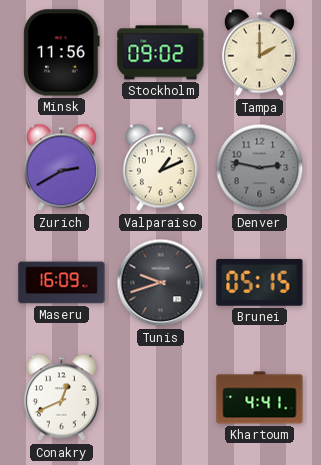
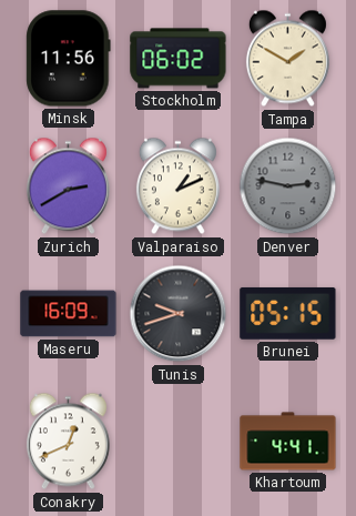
Stockholm: 09:02 -> 06:02
Tampa: 2:00 -> 1:50
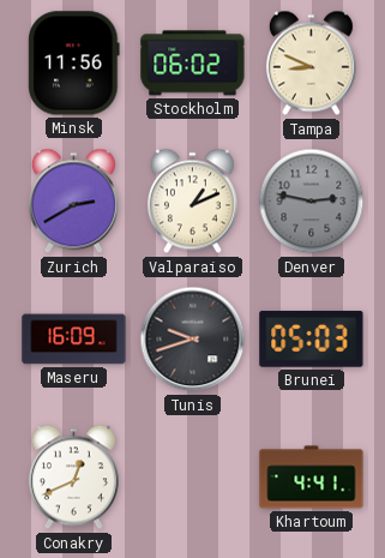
Tampa: 1:50 -> 8:49
Brunei: 05:15 -> 05:03
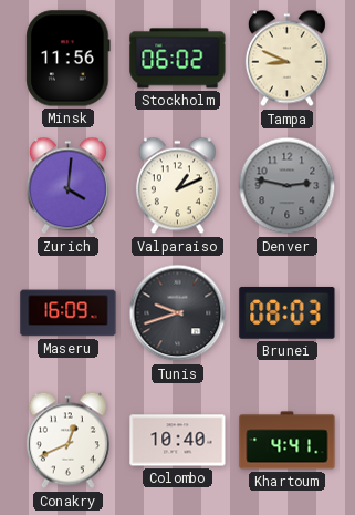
Zurich: 2:40 -> 4:01
Brunei: 05:03 -> 08:03
Colombo: none -> 10:40
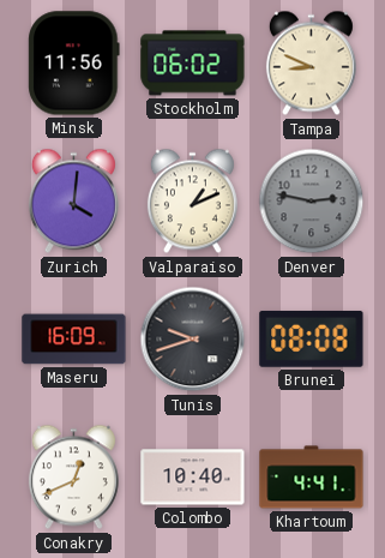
Brunei: 08:03 -> 08:08
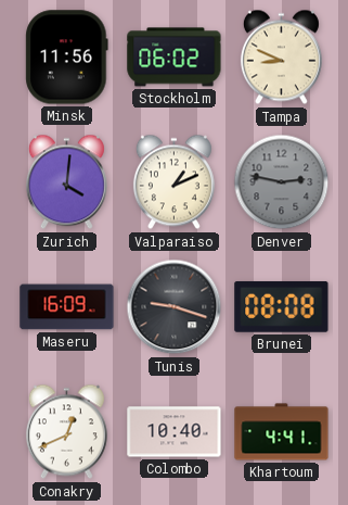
Tunis: 9:42 -> 9:18
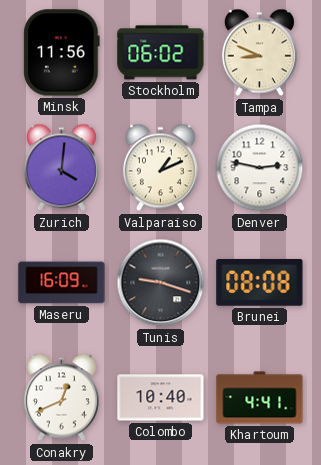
Denver dial: grey -> white
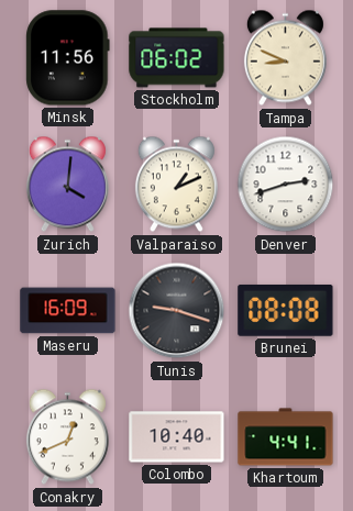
Denver: 2:47 -> 2:42
